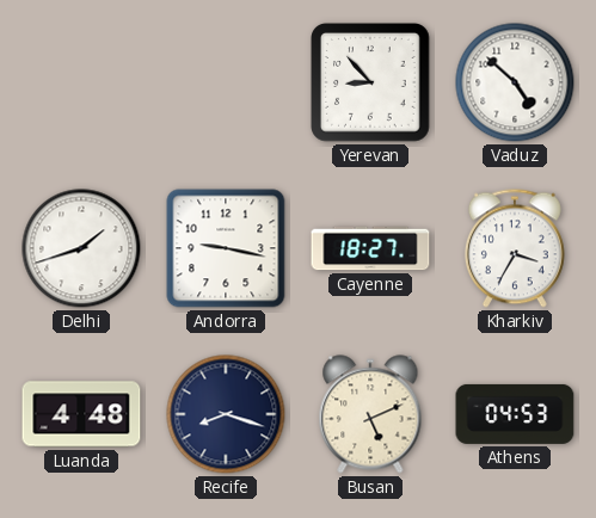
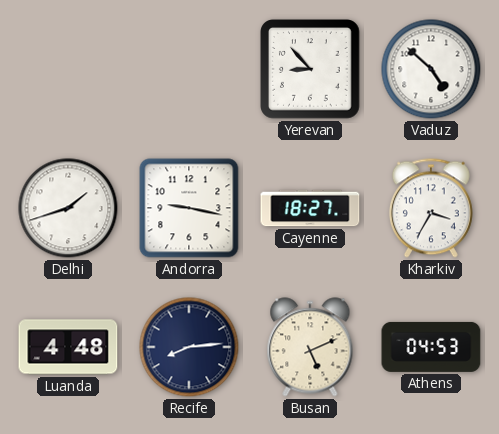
Recife: 8:18 -> 8:14
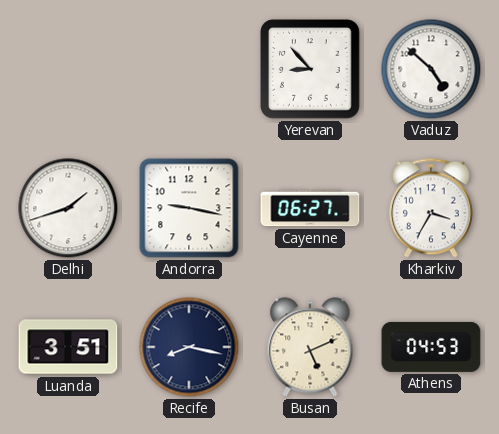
Cayenne: 18:27 -> 06:27
Luanda: 4:48 -> 3:51
Recife: 8:14 -> 8:17
